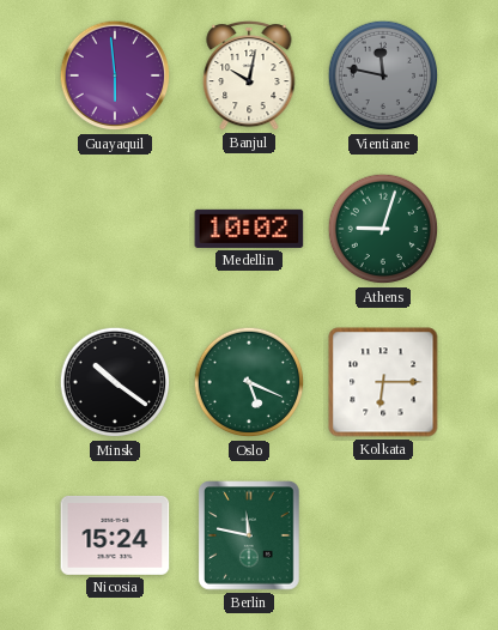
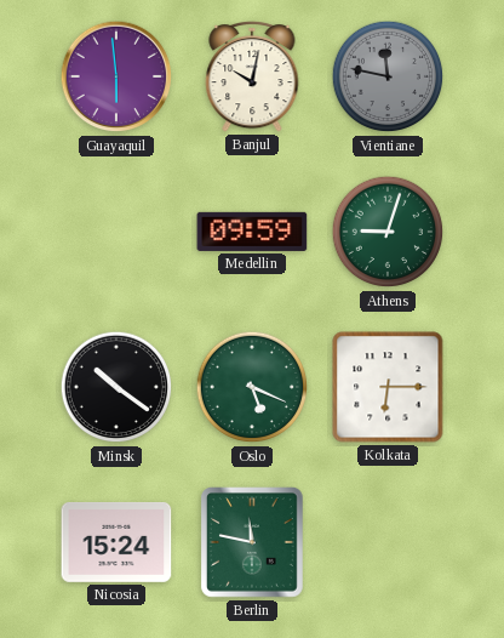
Medellin: 10:02 -> 09:59
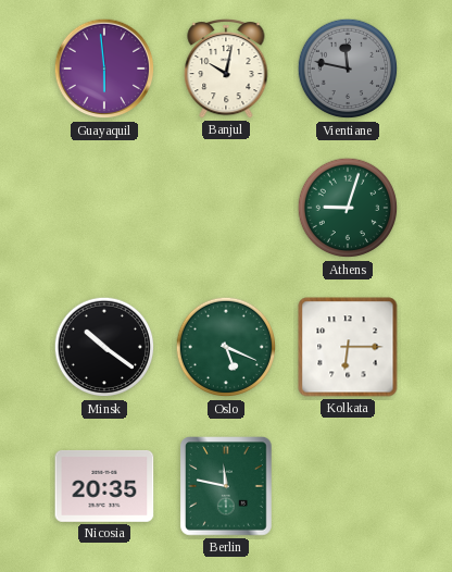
Medellin: 09:59 -> none
Nicosia: 15:24 -> 20:35
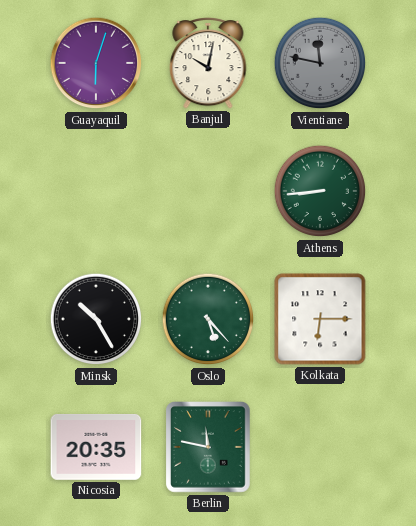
Guayaquil: 5:59 -> 6:03
Athens: 9:03 -> 8:44
Minsk: 10:21 -> 10:25
Oslo: 5:19 -> 5:23
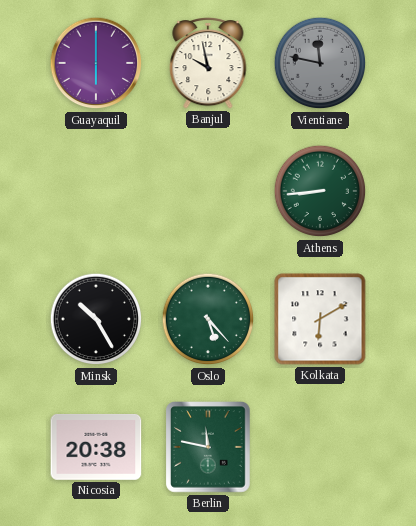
Guayaquil: 6:03 -> 6:00
Banjul: 10:02 -> 9:58
Kolkata: 6:15 -> 6:10
Nicosia: 20:35 -> 20:38
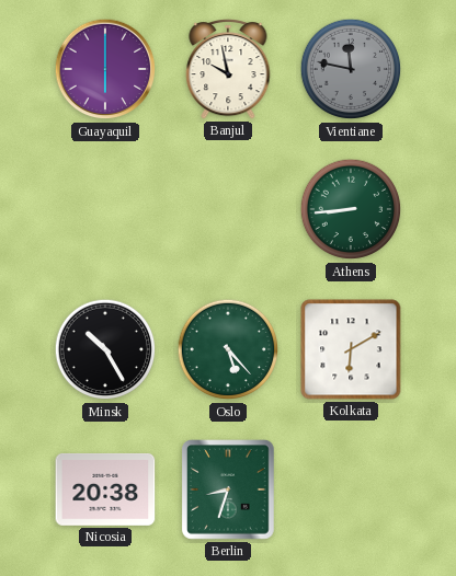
Berlin: 11:47 -> 8:33
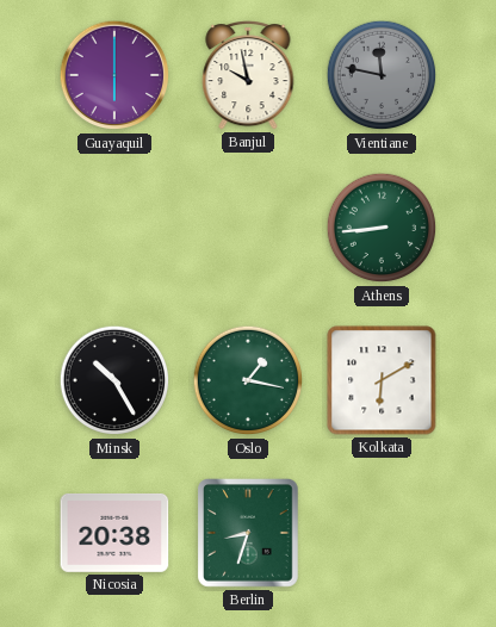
Oslo: 5:23 -> 1:17
